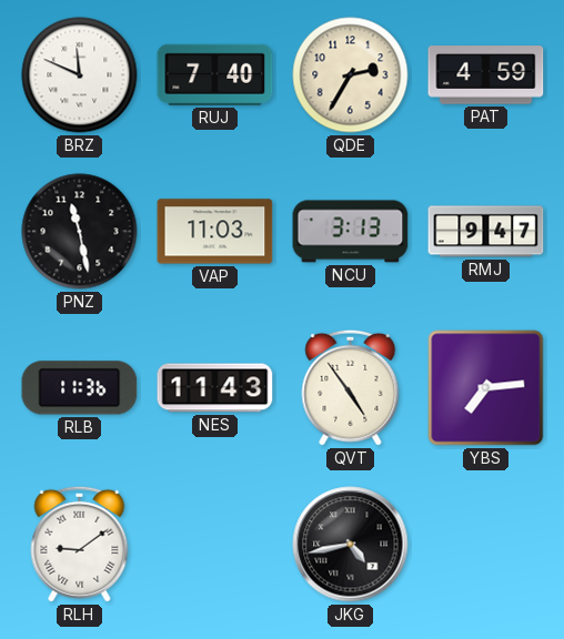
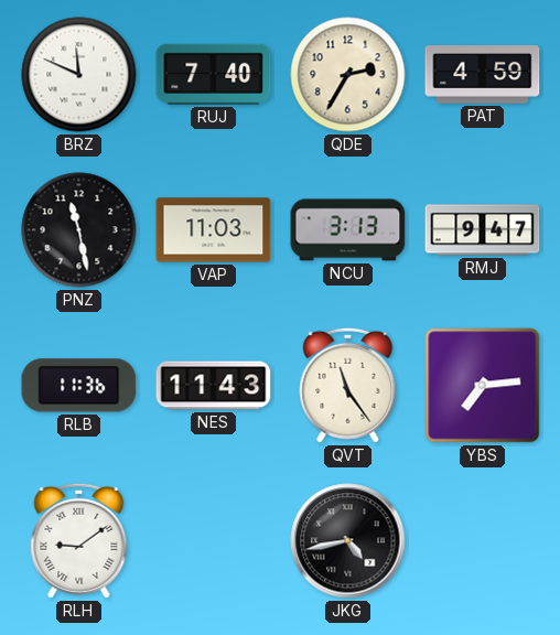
QVT: 4:54 -> 11:24
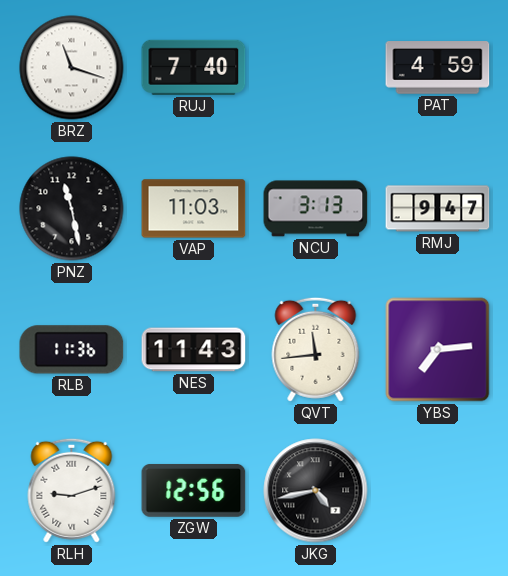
BRZ: 11:49 -> 11:18
QDE: 2:35 -> none
QVT: 11:24 -> 11:44
RLH: 9:09 -> 9:12
ZGW: none -> 12:56
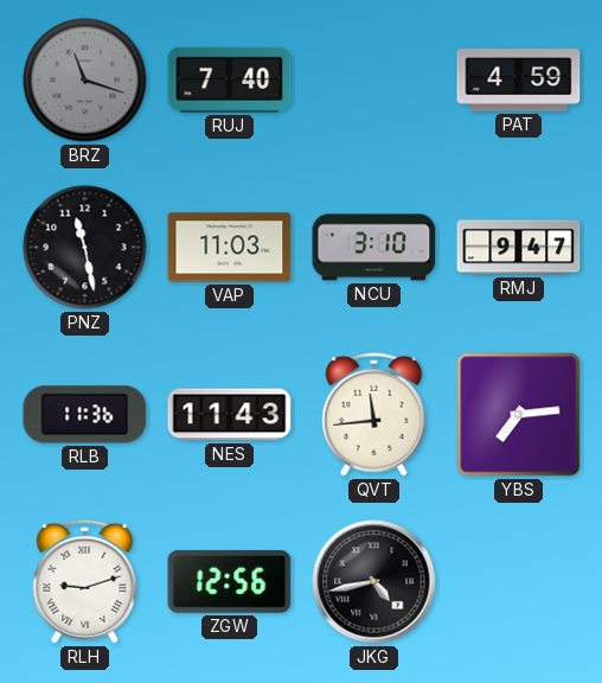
BRZ dial: white -> grey
NCU: 3:13 -> 3:10
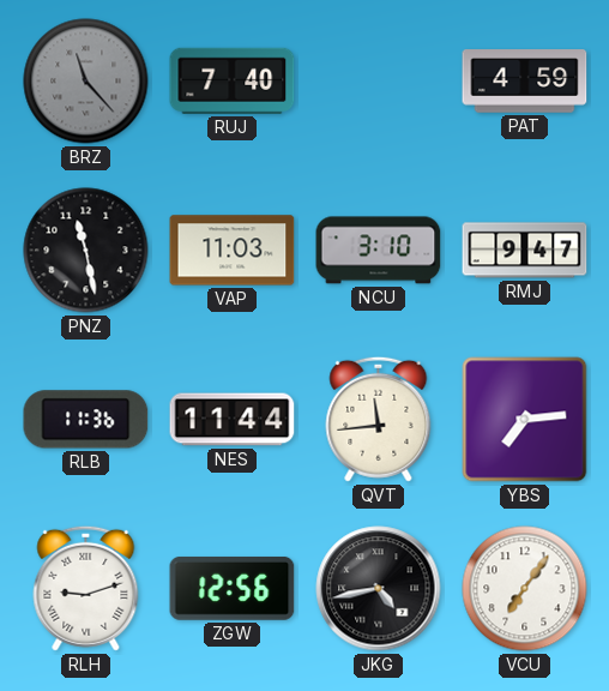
BRZ: 11:18 -> 11:23
NES: 11:43 -> 11:44
VCU: none -> 7:06
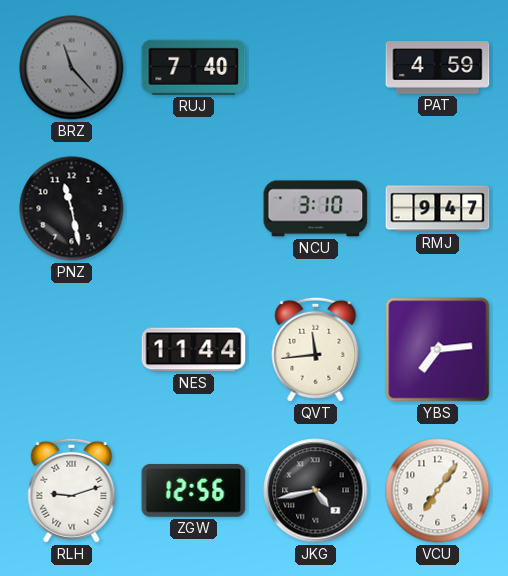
VAP: 11:03 -> none
RLB: 11:36 -> none
